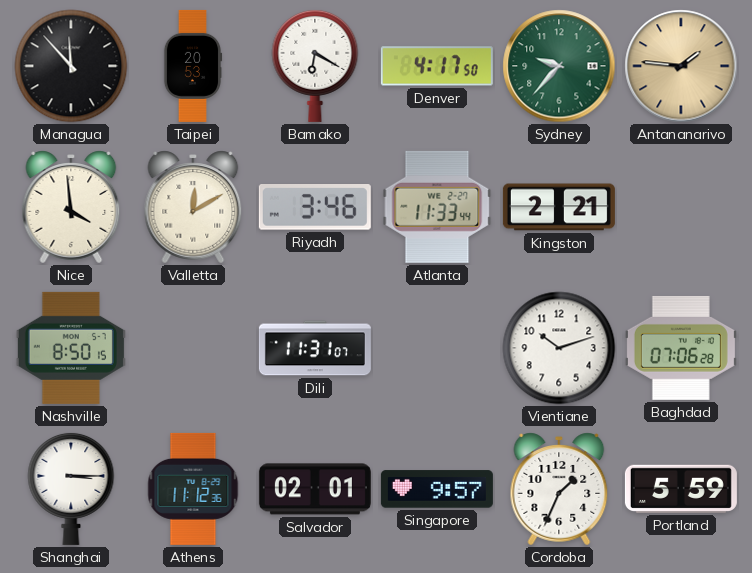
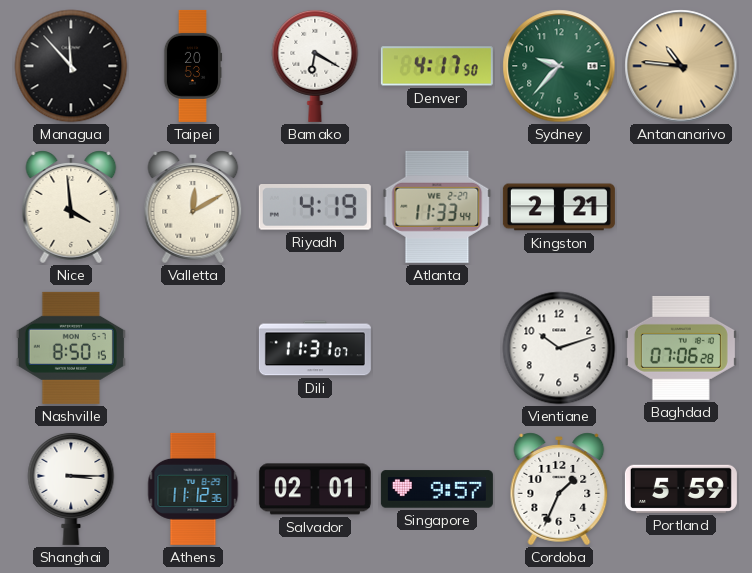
Antananarivo: 1:46 -> 10:46
Riyadh: 3:46 -> 4:19
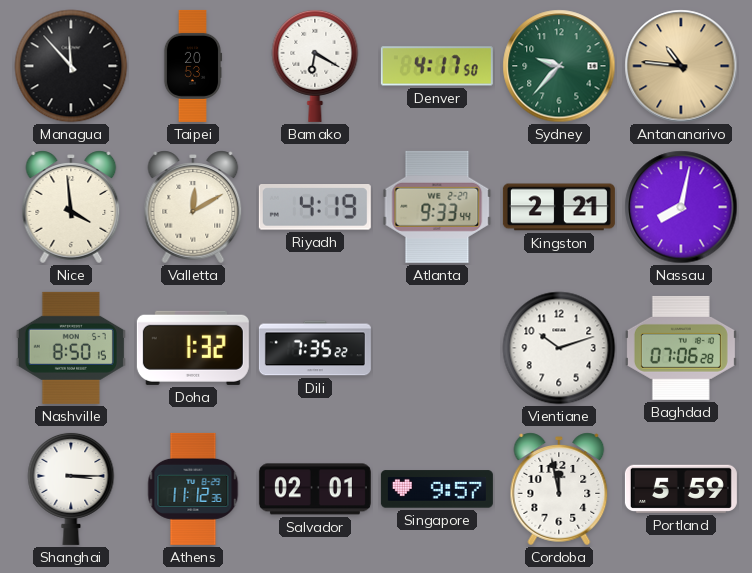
Atlanta: 11:33 -> 9:33
Nassau: none -> 8:02
Doha: none -> 1:32
Dili: 11:31 -> 7:35
Cordoba: 1:34 -> 11:58
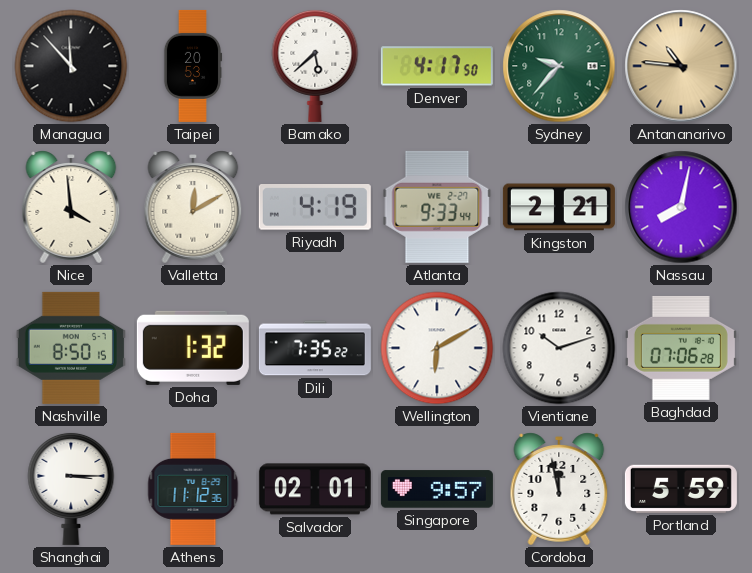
Bamako: 6:20 -> 5:38
Wellington: none -> 6:10
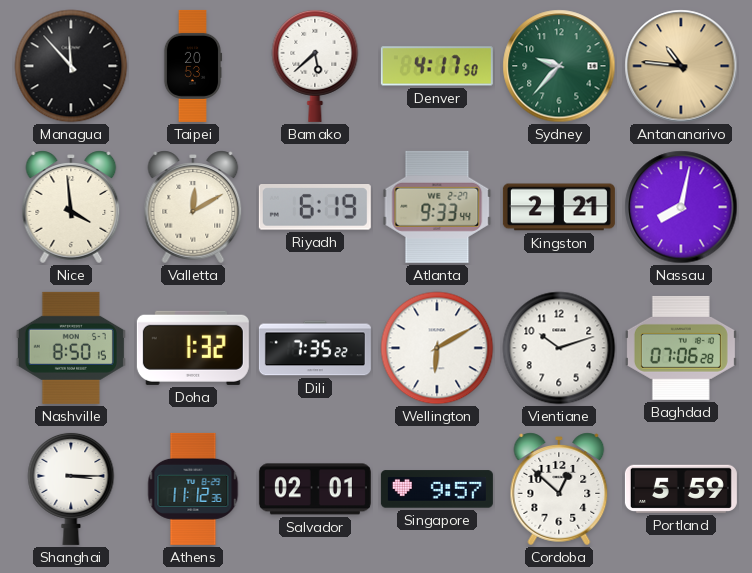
Riyadh: 4:19 -> 6:19
Cordoba: 11:58 -> 12:52
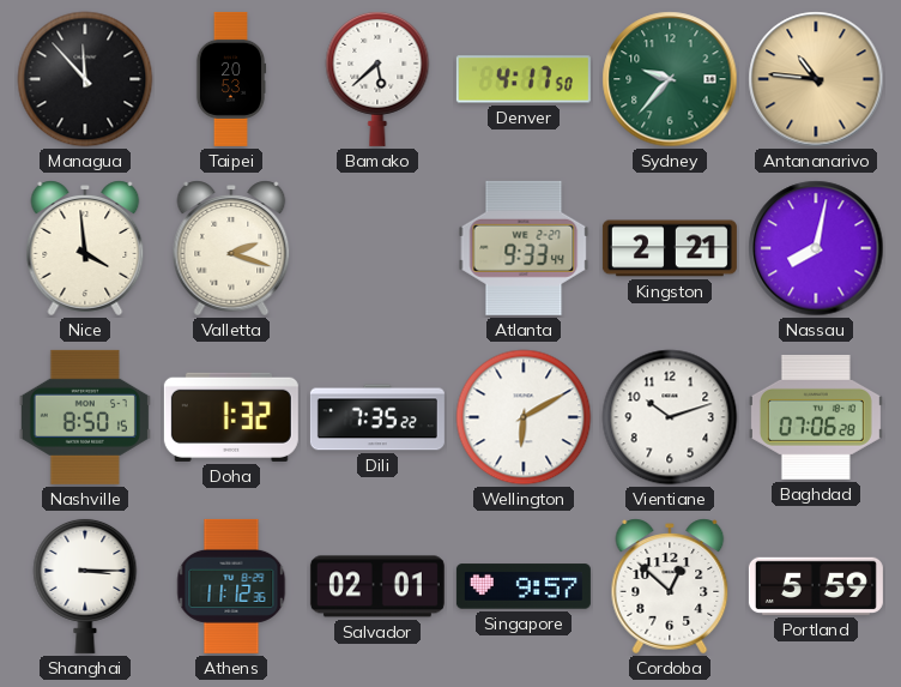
Valletta: 12:10 -> 2:18
Riyadh: 6:19 -> none
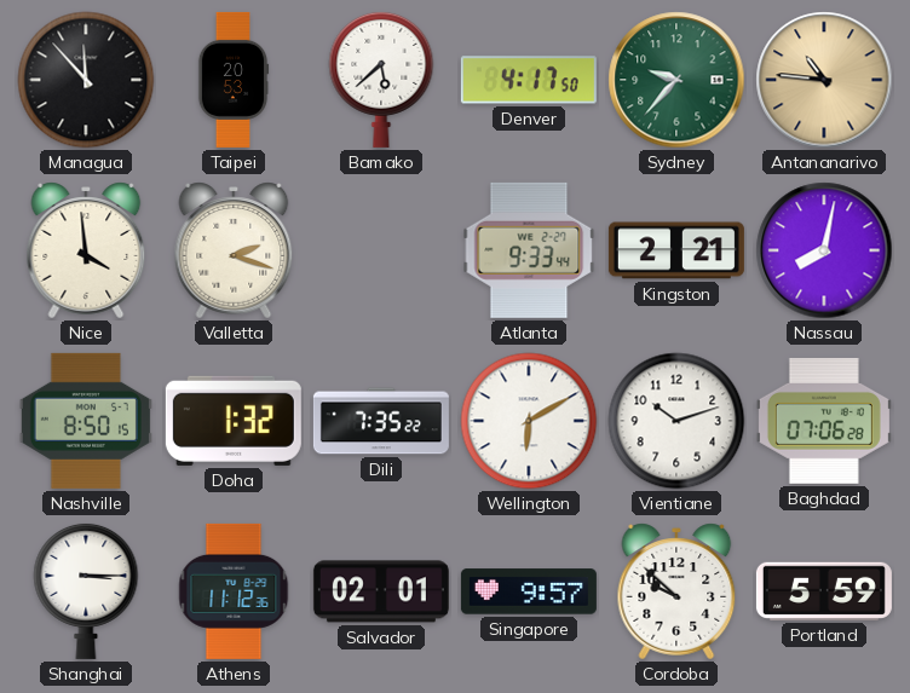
Cordoba: 12:52 -> 9:52
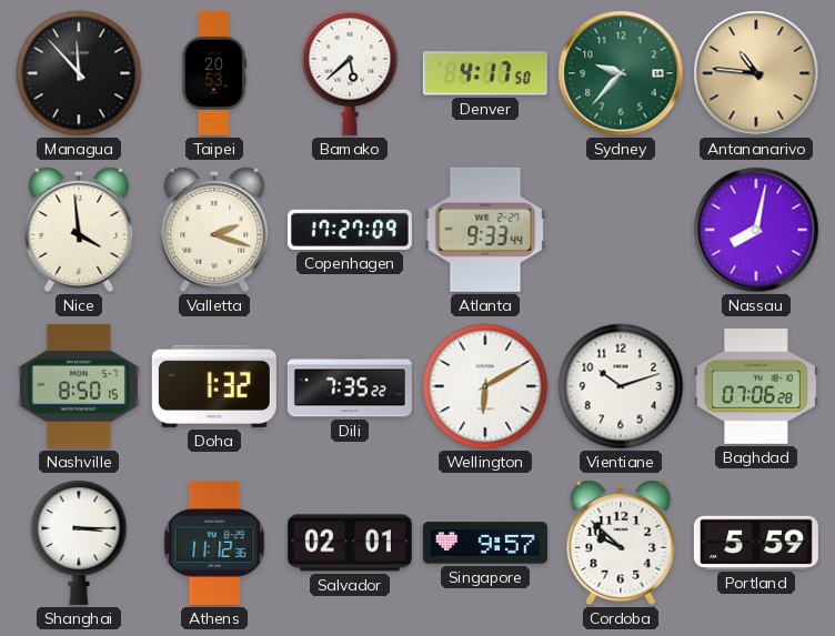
Copenhagen: none -> 17:27
Kingston: 2:21 -> none
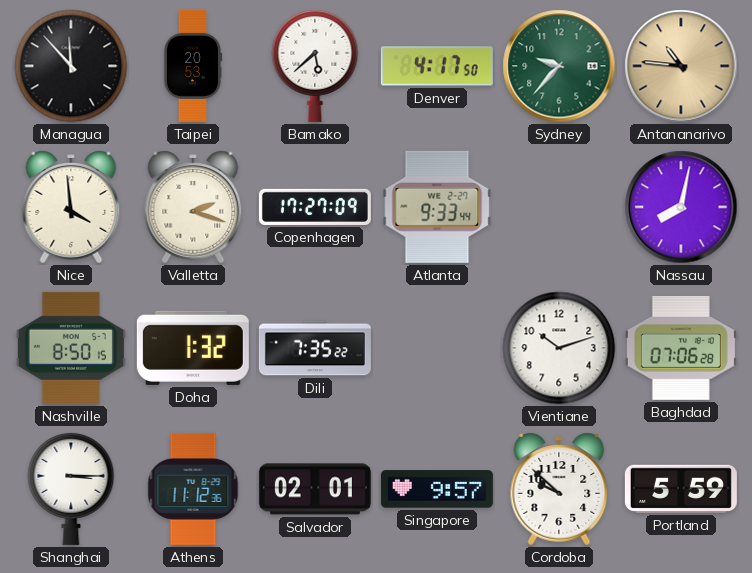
Wellington: 6:10 -> none
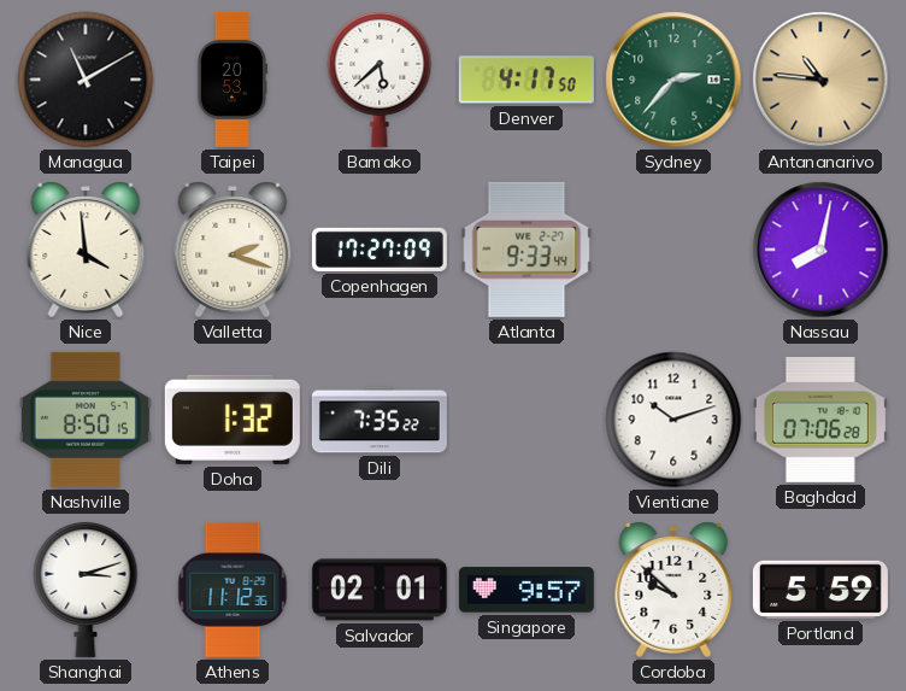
Managua: 11:53 -> 11:10
Sydney: 9:37 -> 2:37
Shanghai: 3:15 -> 3:12
